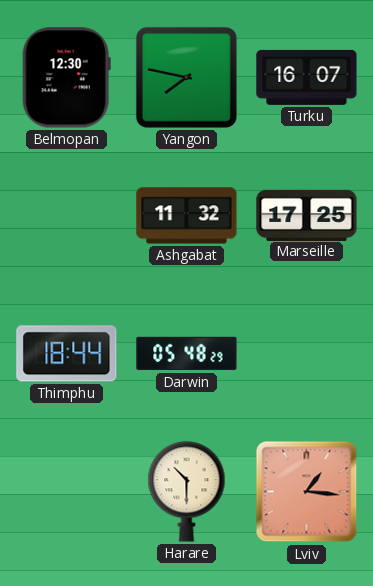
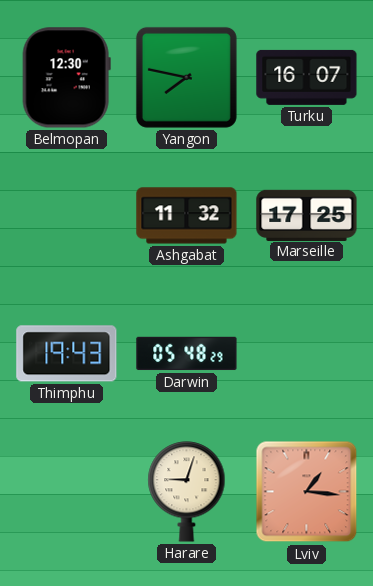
Thimphu: 18:44 -> 19:43
Harare: 10:30 -> 9:03
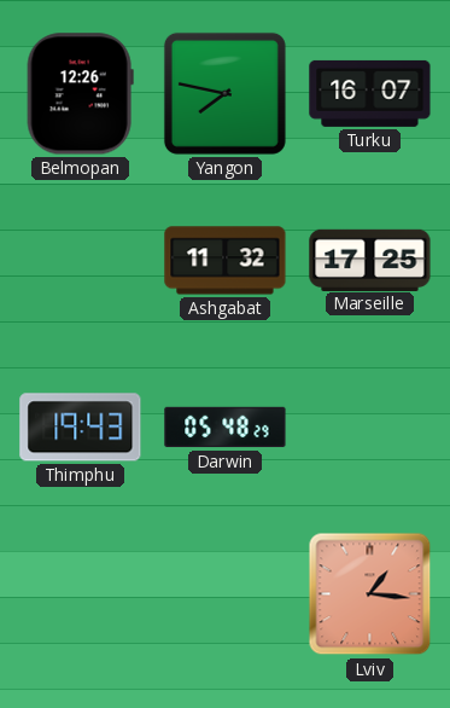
Belmopan: 12:30 -> 12:26
Harare: 9:03 -> none
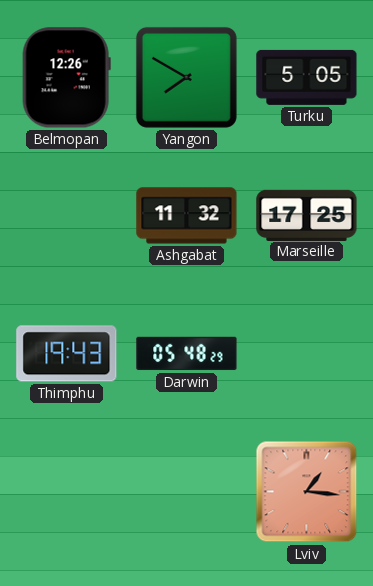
Yangon: 7:47 -> 7:50
Turku: 16:07 -> 5:05
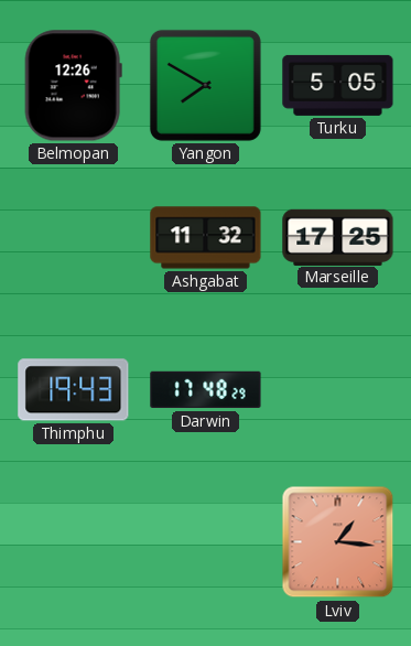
Darwin: 05:48 -> 17:48
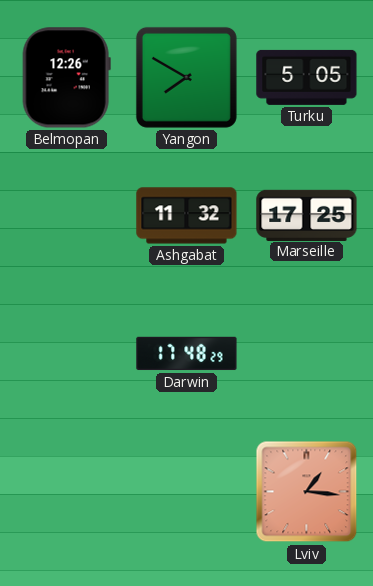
Thimphu: 19:43 -> none
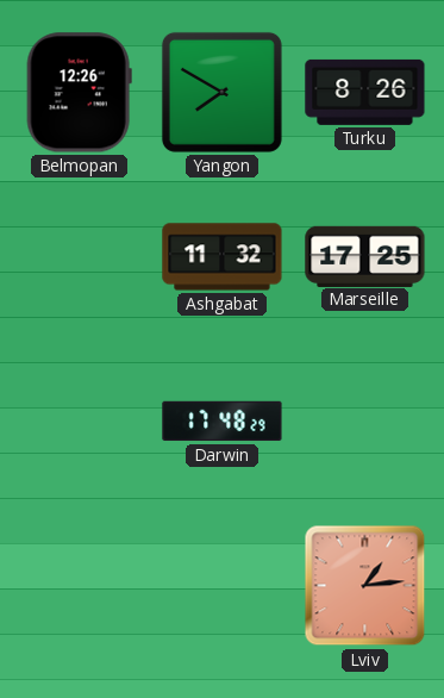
Turku: 5:05 -> 8:26
Lviv: 1:16 -> 1:14
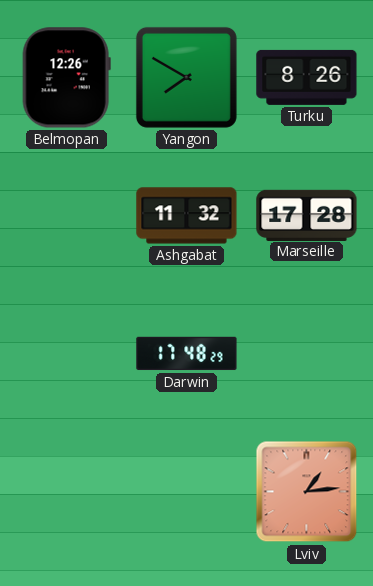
Marseille: 17:25 -> 17:28
